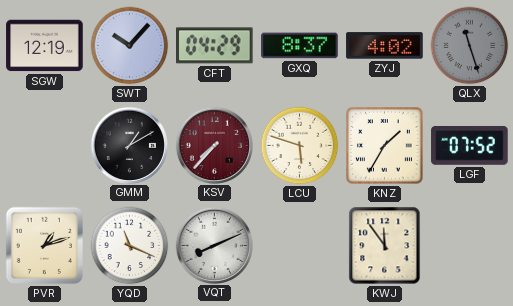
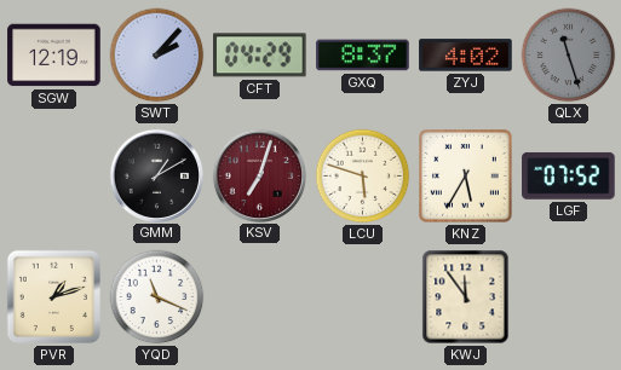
SWT: 10:07 -> 2:07
KSV: 7:37 -> 7:03
KNZ: 1:35 -> 5:35
VQT: 8:11 -> none
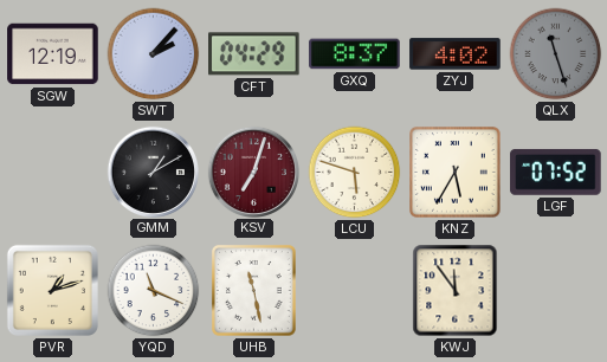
UHB: none -> 11:28
